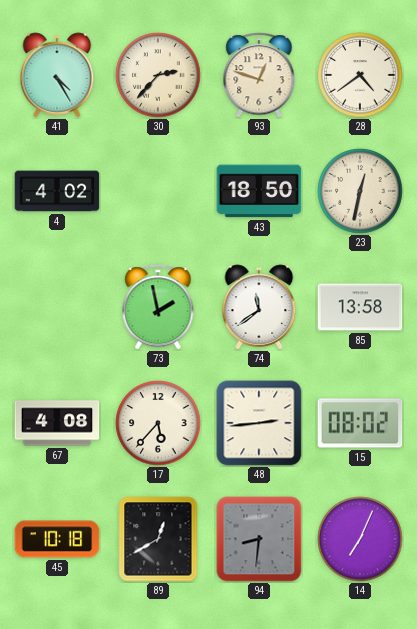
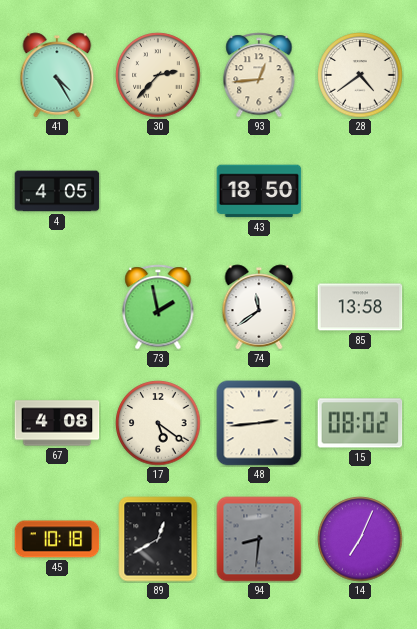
93: 12:48 -> 12:44
4: 4:02 -> 4:05
23: 12:32 -> none
17: 5:37 -> 5:21
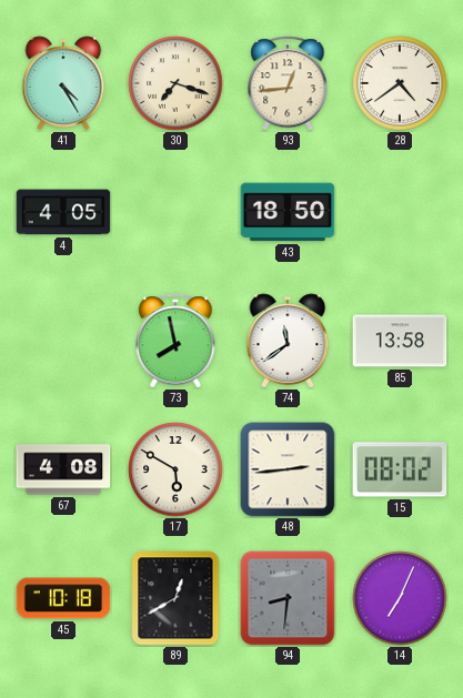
30: 2:37 -> 7:18
73: 1:58 -> 7:58
17: 5:21 -> 5:50
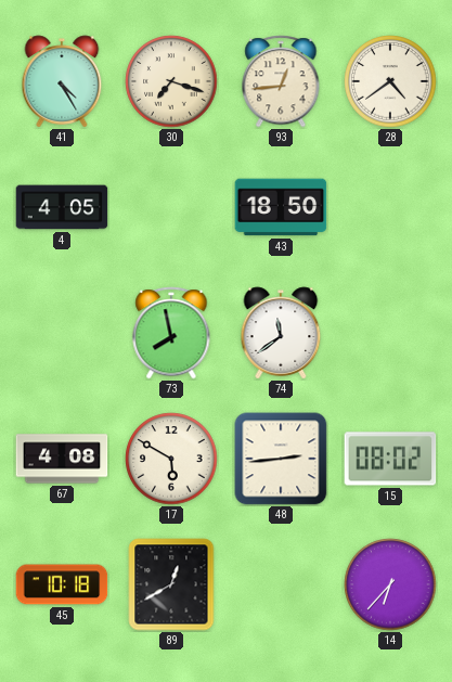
85: 13:58 -> none
94: 8:31 -> none
14: 7:04 -> 6:37
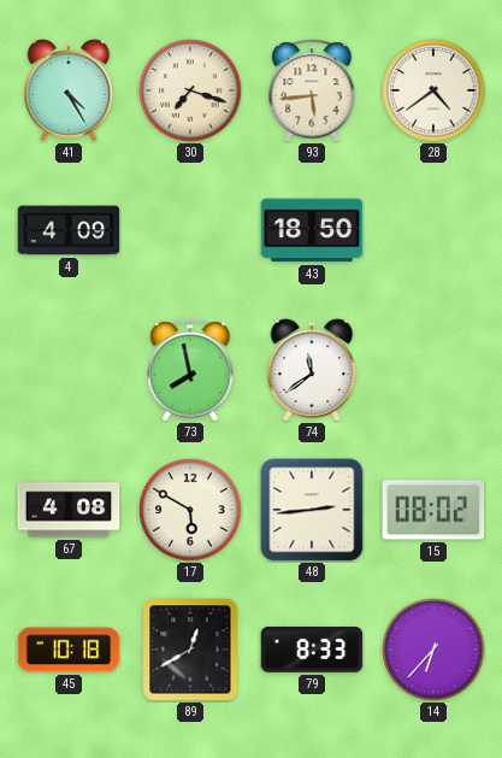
93: 12:44 -> 5:44
4: 4:05 -> 4:09
79: none -> 8:33
